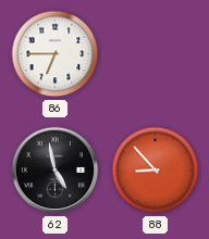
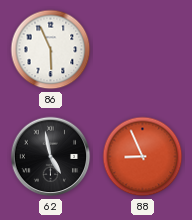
86: 6:45 -> 5:56
88: 8:53 -> 8:56
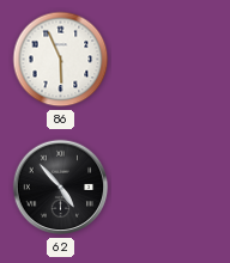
62: 4:58 -> 4:53
88: 8:56 -> none
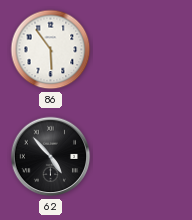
86: 5:56 -> 5:54
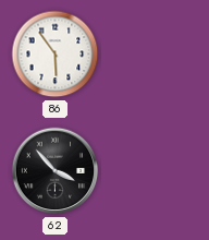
62: 4:53 -> 3:53
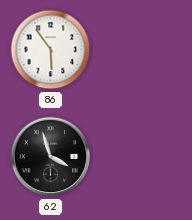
62: 3:53 -> 3:57
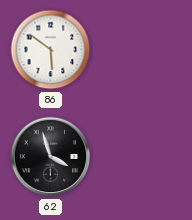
86: 5:54 -> 5:51
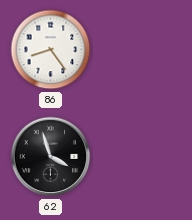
86: 5:51 -> 8:24
